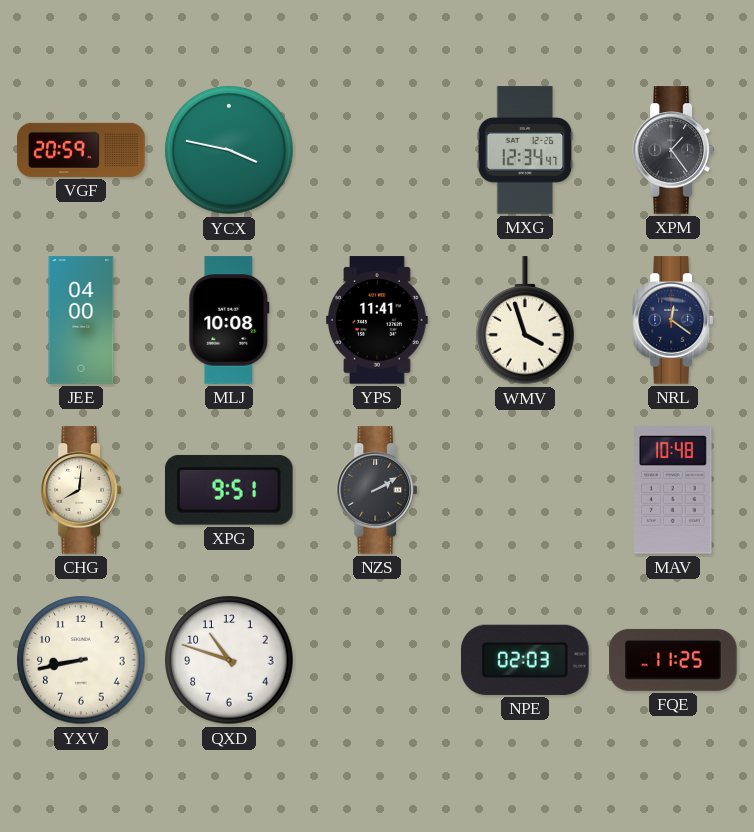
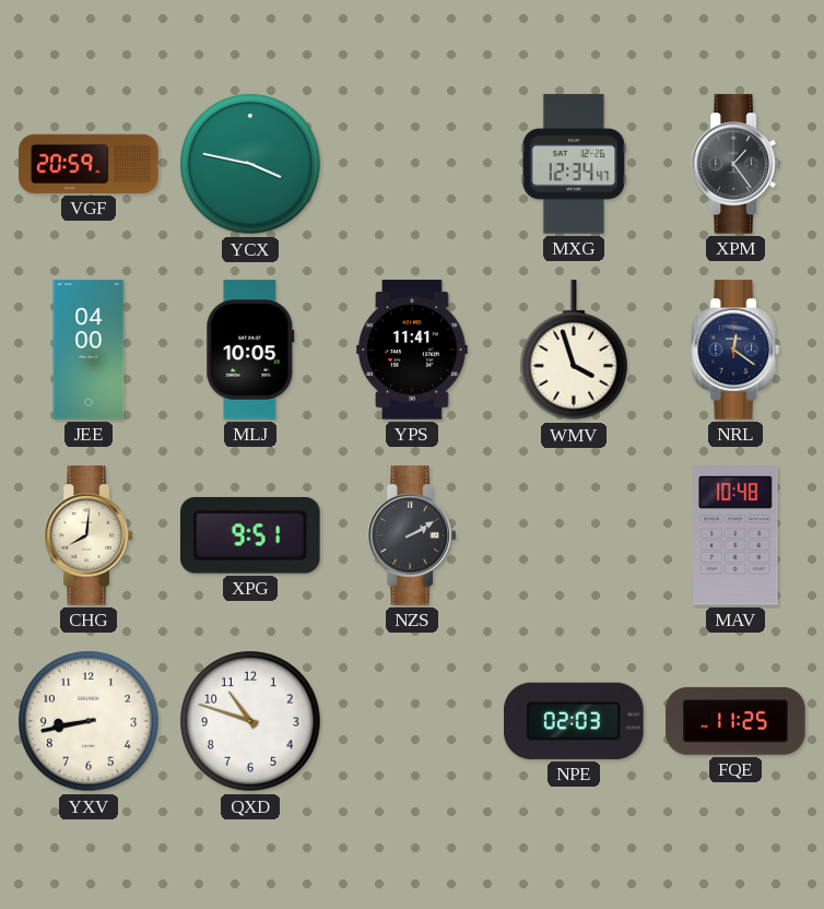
MLJ: 10:08 -> 10:05
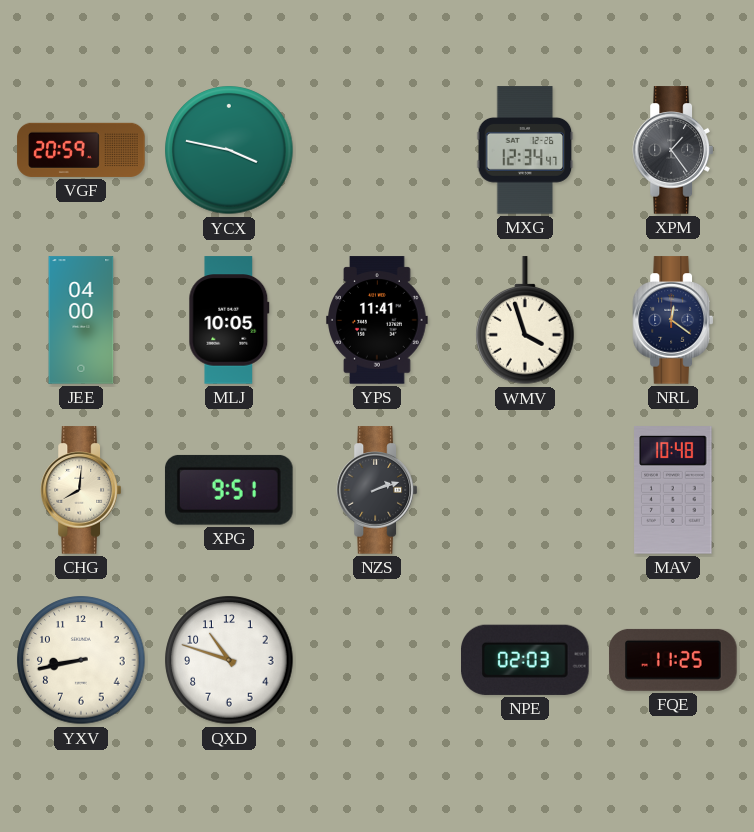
NZS: 2:10 -> 2:12
